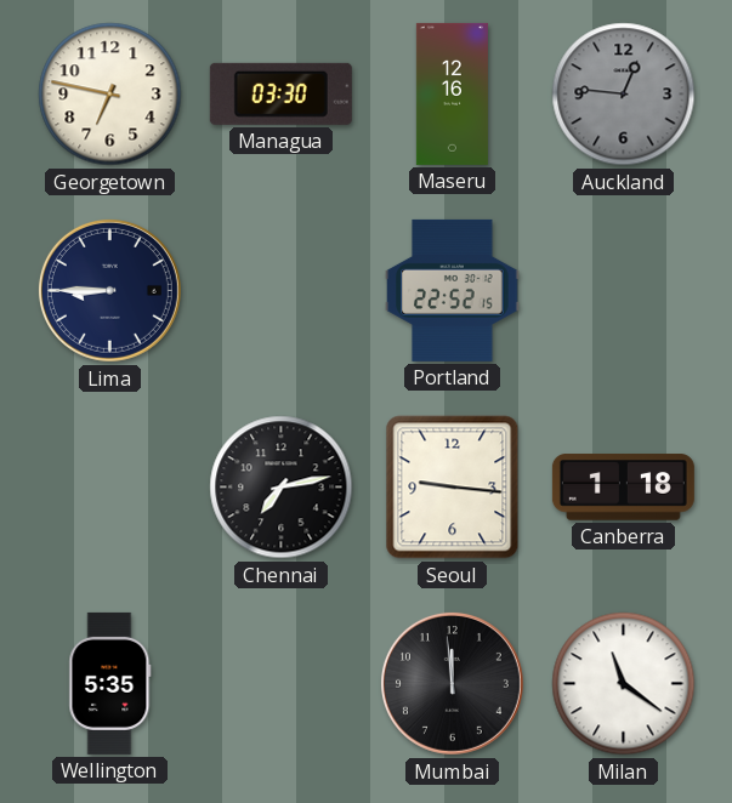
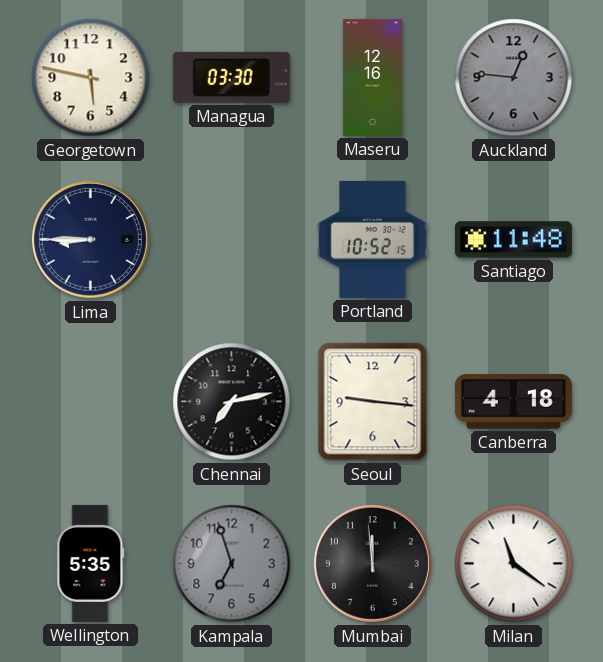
Georgetown: 6:47 -> 5:47
Portland: 22:52 -> 10:52
Santiago: none -> 11:48
Canberra: 1:18 -> 4:18
Kampala: none -> 6:57
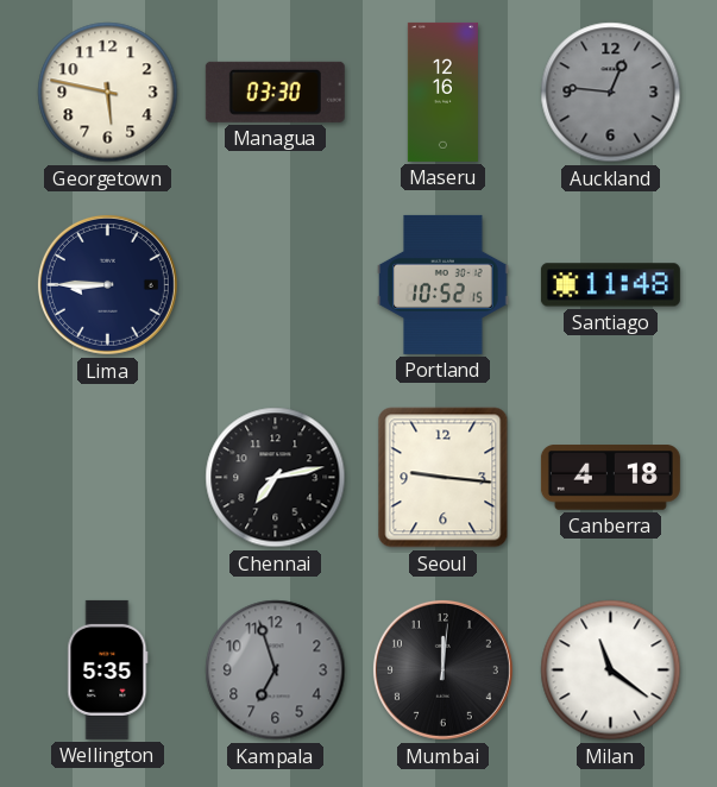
Mumbai: 11:59 -> 12:01
